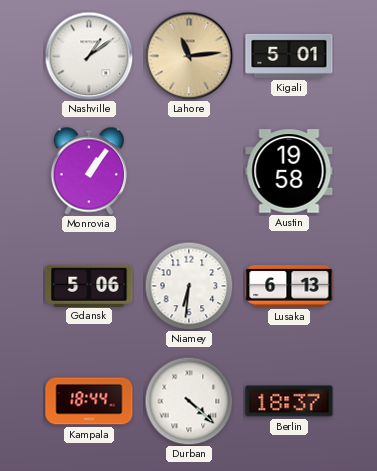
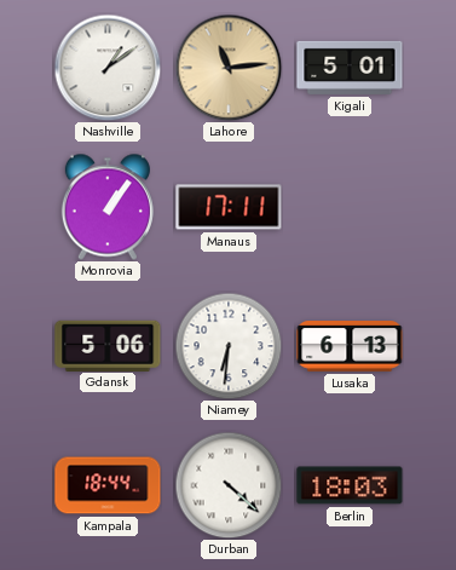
Manaus: none -> 17:11
Austin: 19:58 -> none
Berlin: 18:37 -> 18:03
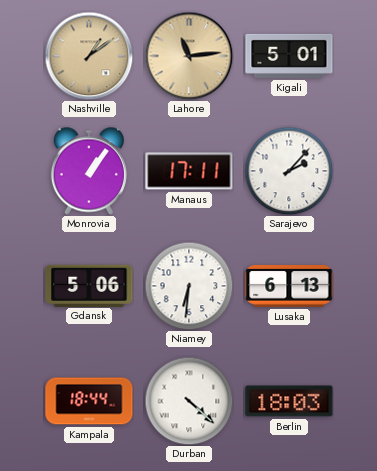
Nashville dial: white -> champagne
Sarajevo: none -> 2:07
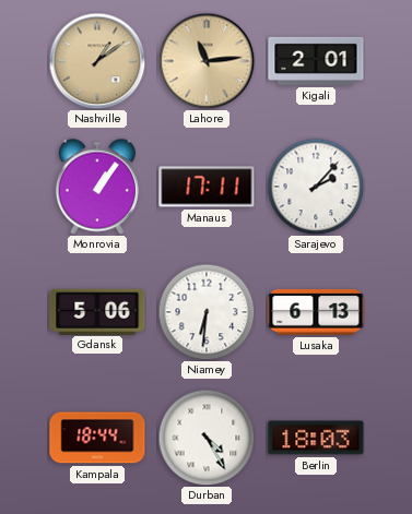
Kigali: 5:01 -> 2:01
Durban: 4:22 -> 4:25
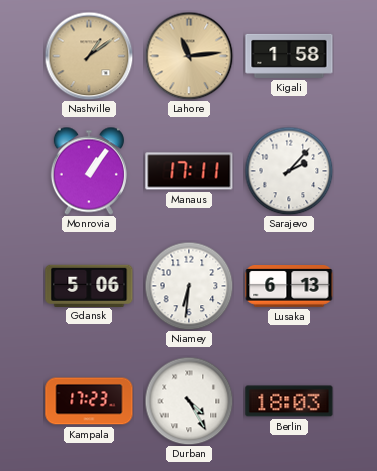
Kigali: 2:01 -> 1:58
Kampala: 18:44 -> 17:23
